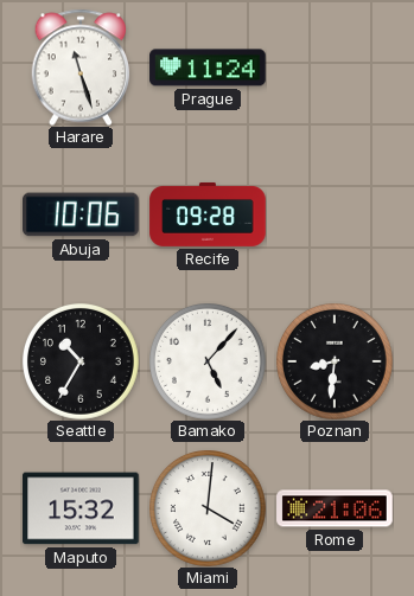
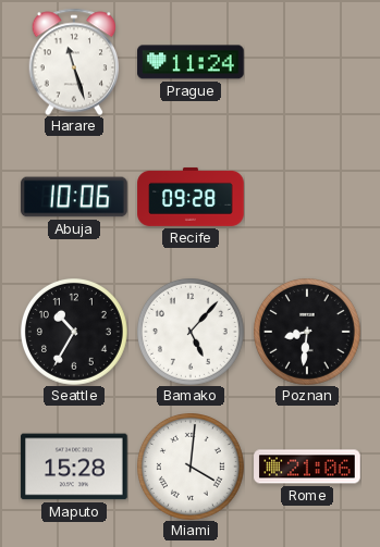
Maputo: 15:32 -> 15:28
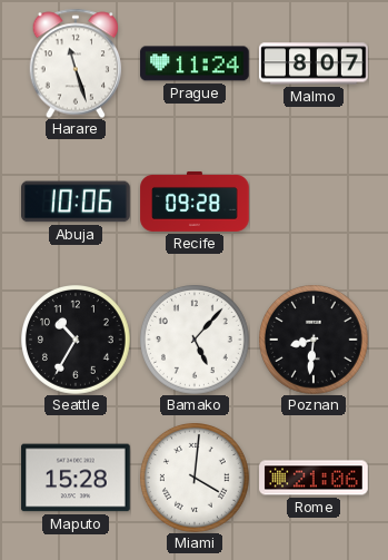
Malmo: none -> 8:07
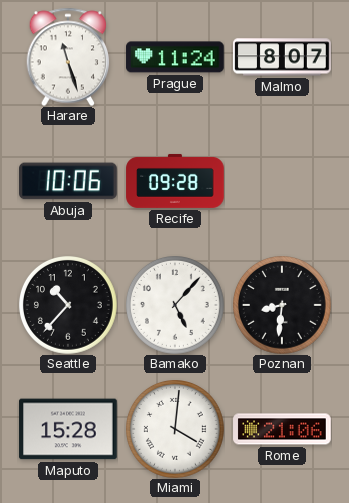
Seattle: 10:35 -> 10:37
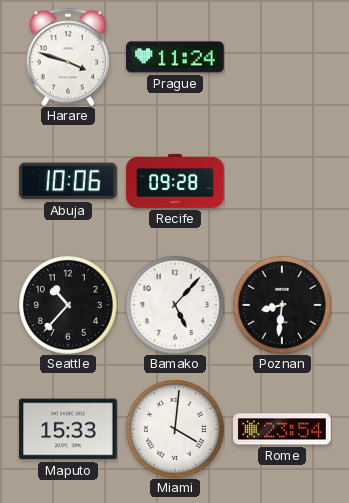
Harare: 11:27 -> 3:48
Malmo: 8:07 -> none
Maputo: 15:28 -> 15:33
Rome: 21:06 -> 23:54
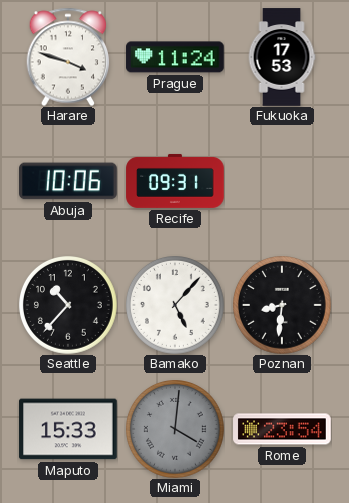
Fukuoka: none -> 17:53
Recife: 09:28 -> 09:31
Miami dial: white -> grey
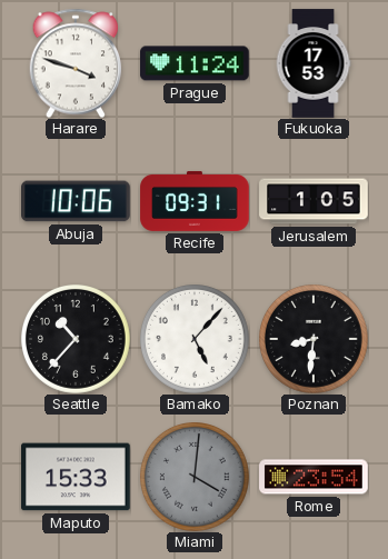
Jerusalem: none -> 1:05
